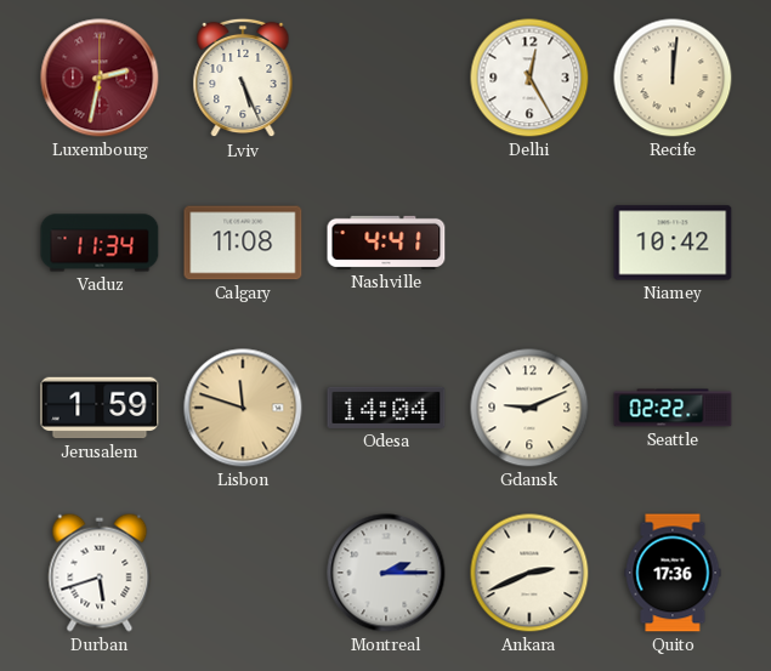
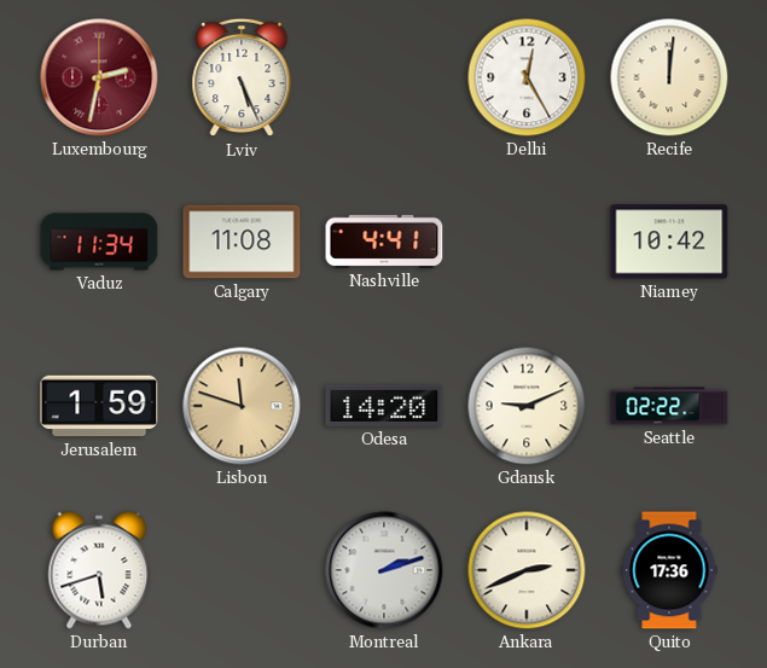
Odesa: 14:04 -> 14:20
Montreal: 2:15 -> 2:12
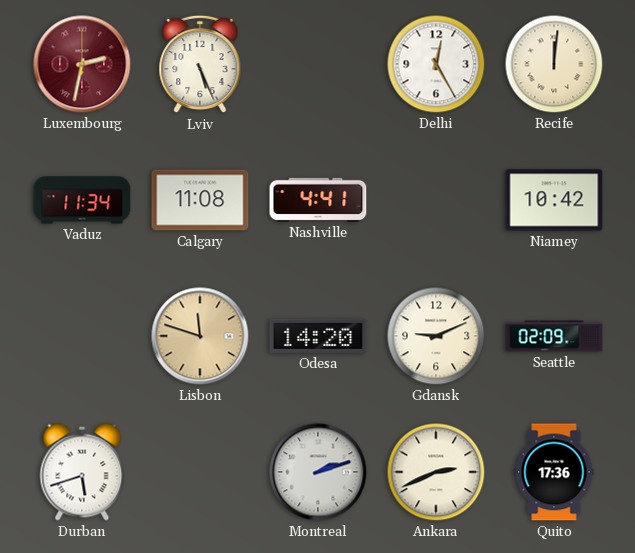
Jerusalem: 1:59 -> none
Seattle: 02:22 -> 02:09
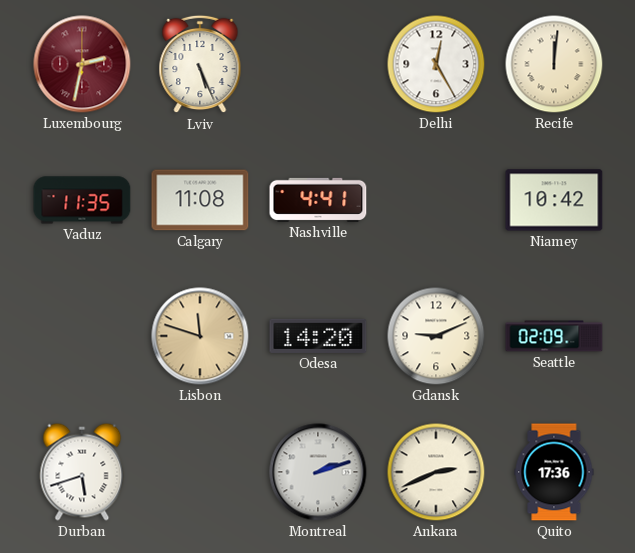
Vaduz: 11:34 -> 11:35
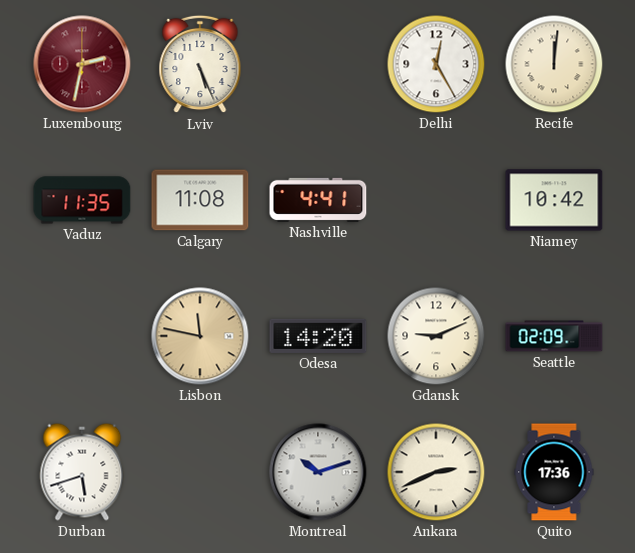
Lisbon: 11:48 -> 11:47
Montreal: 2:12 -> 10:12
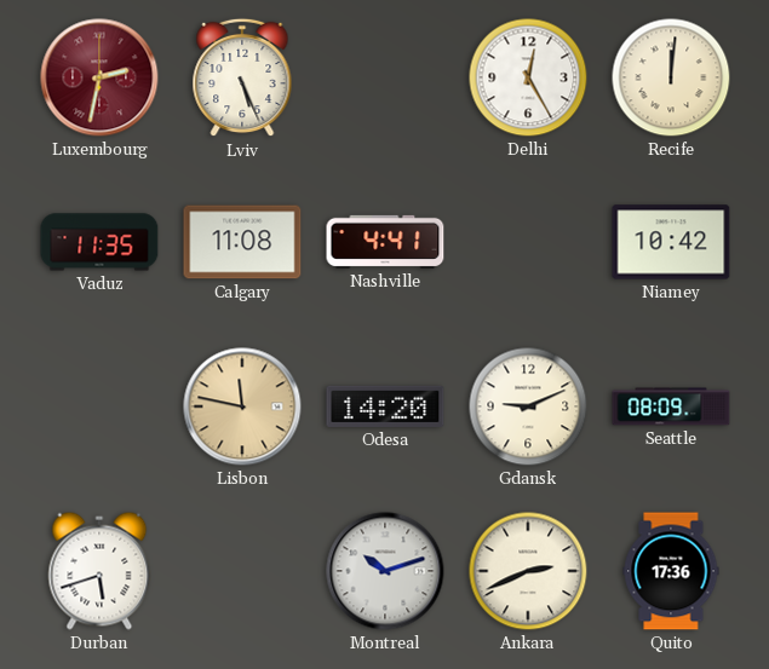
Seattle: 02:09 -> 08:09
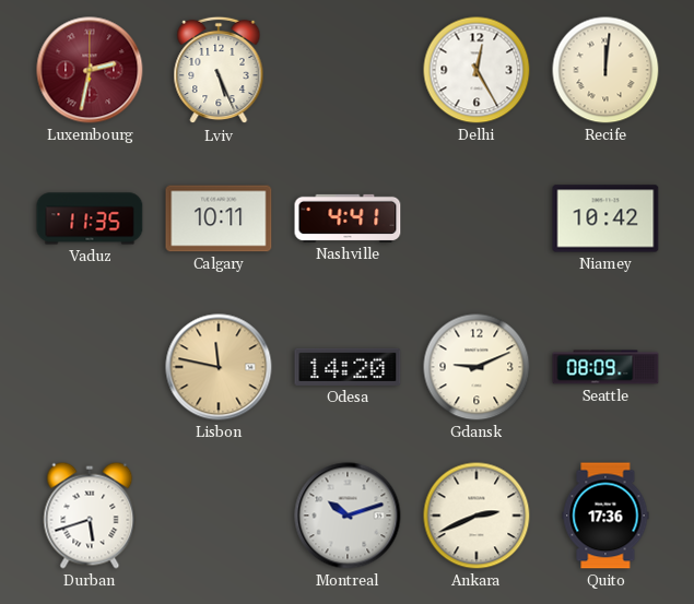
Calgary: 11:08 -> 10:11
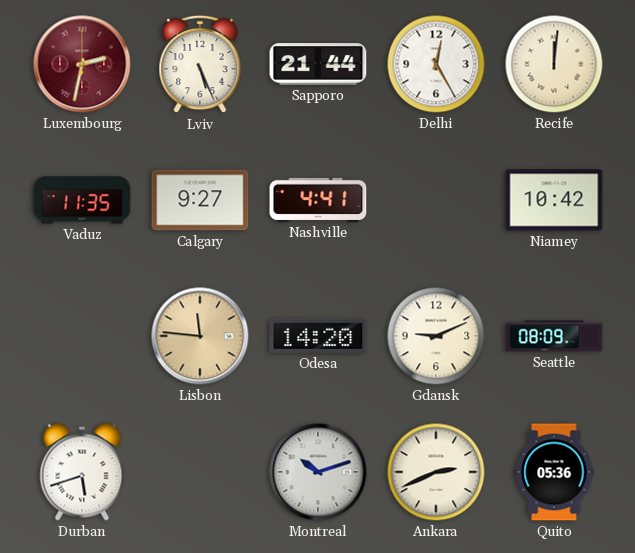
Sapporo: none -> 21:44
Calgary: 10:11 -> 9:27
Lisbon: 11:47 -> 11:46
Quito: 17:36 -> 05:36
